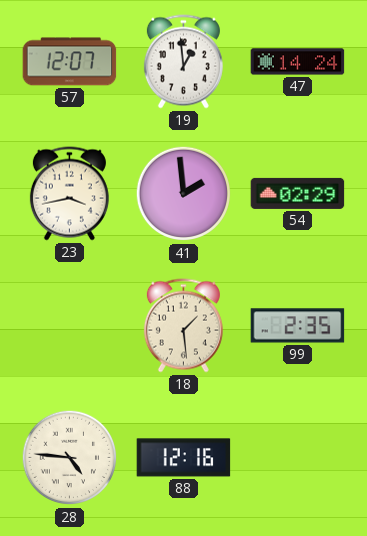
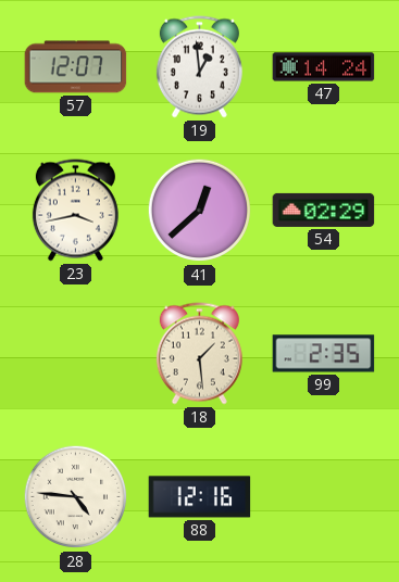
41: 1:59 -> 12:38
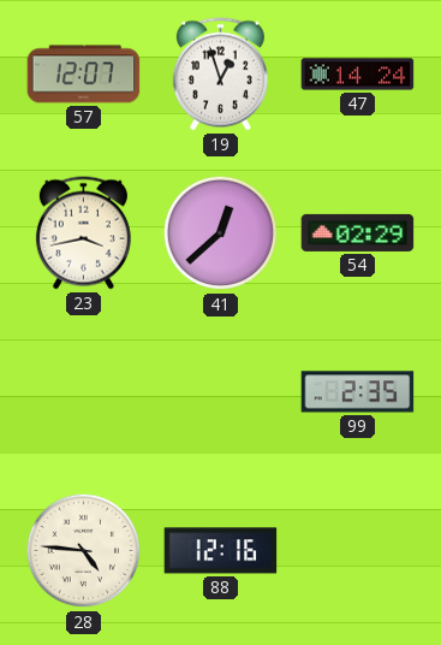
19: 12:59 -> 12:57
18: 1:29 -> none
